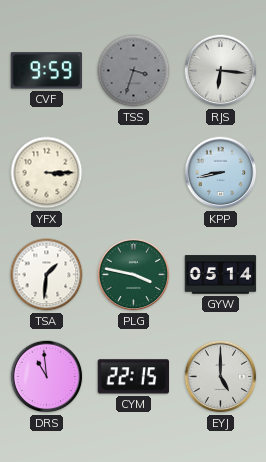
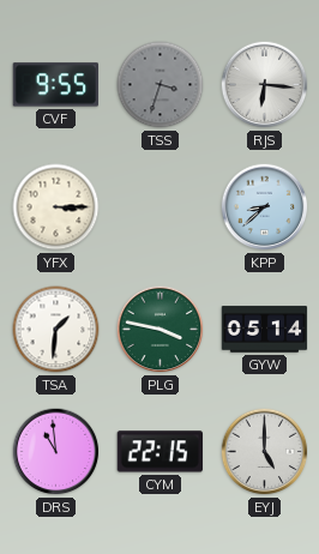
CVF: 9:59 -> 9:55
KPP: 8:43 -> 8:38
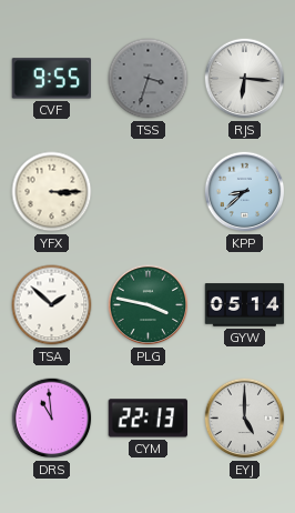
TSA: 1:31 -> 1:52
CYM: 22:15 -> 22:13
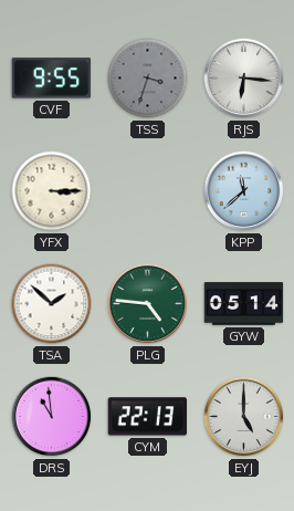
KPP: 8:38 -> 11:38
PLG: 3:47 -> 4:46
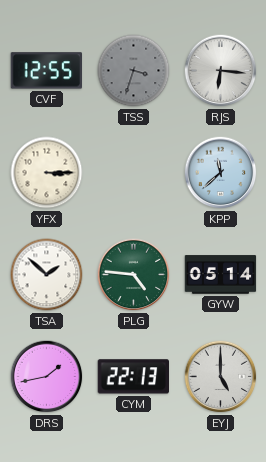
CVF: 9:55 -> 12:55
DRS: 10:59 -> 1:43
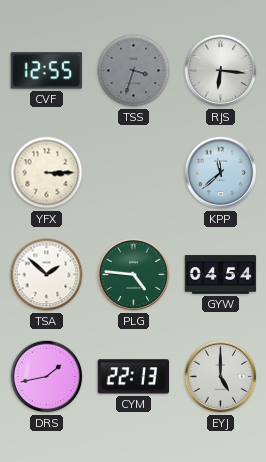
GYW: 05:14 -> 04:54
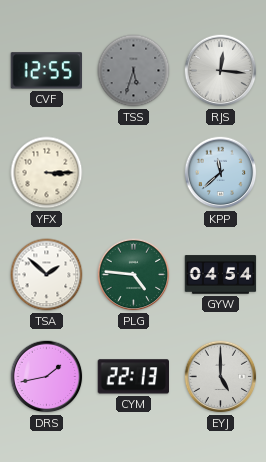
TSS: 3:33 -> 5:33
RJS: 6:16 -> 12:16
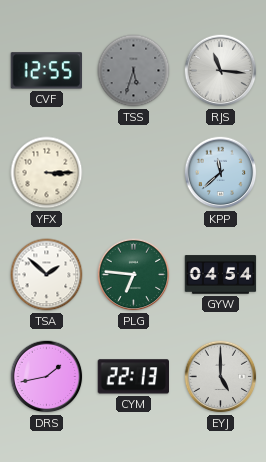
RJS: 12:16 -> 11:16
PLG: 4:46 -> 6:46
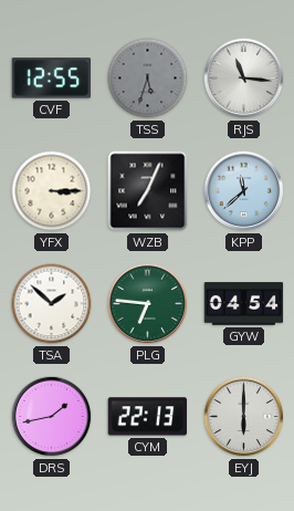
WZB: none -> 7:04
EYJ: 5:00 -> 6:00
